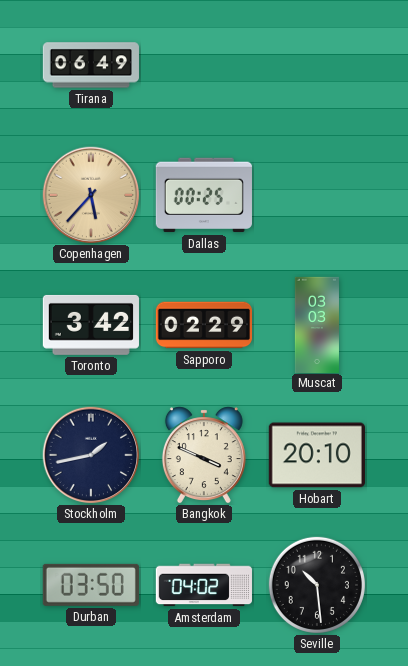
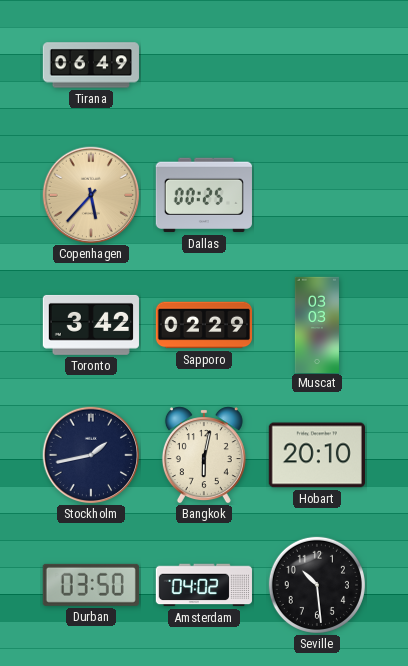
Bangkok: 3:49 -> 6:02
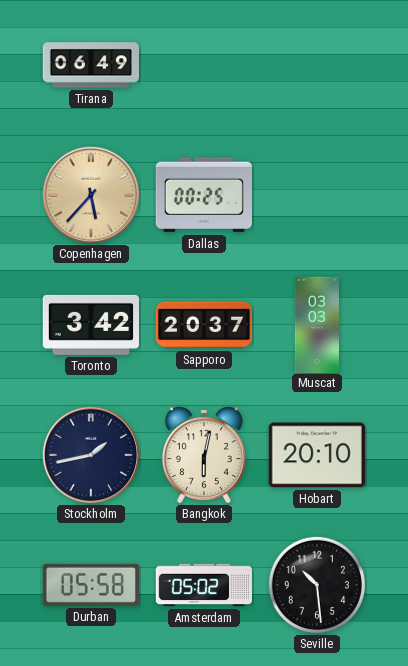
Sapporo: 02:29 -> 20:37
Durban: 03:50 -> 05:58
Amsterdam: 04:02 -> 05:02
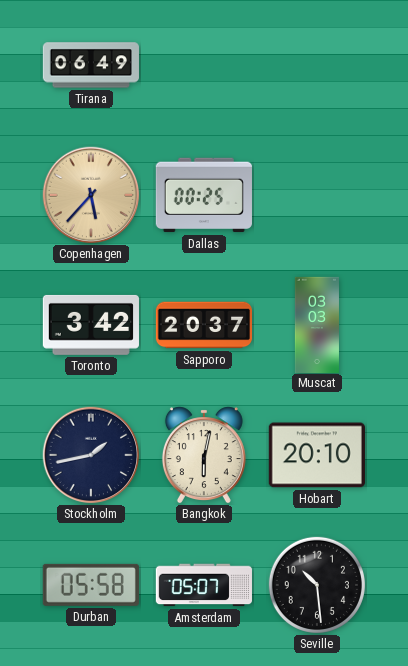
Amsterdam: 05:02 -> 05:07
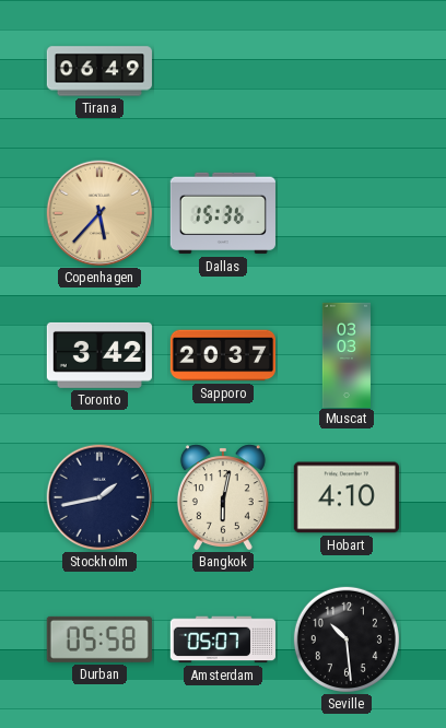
Dallas: 00:25 -> 15:36
Hobart: 20:10 -> 4:10
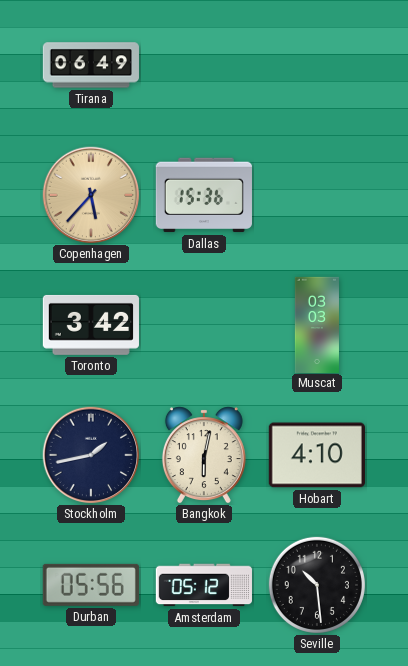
Sapporo: 20:37 -> none
Durban: 05:58 -> 05:56
Amsterdam: 05:07 -> 05:12
